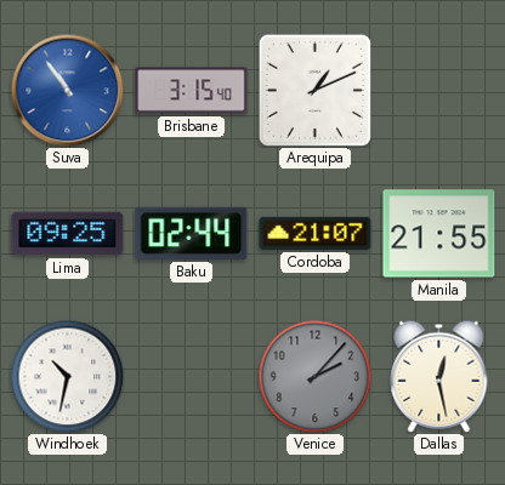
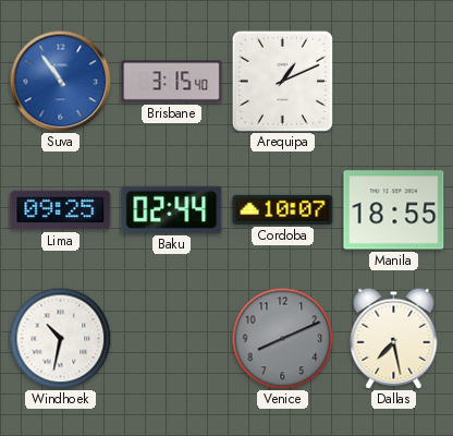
Cordoba: 21:07 -> 10:07
Manila: 21:55 -> 18:55
Venice: 2:07 -> 8:11
Dallas: 12:28 -> 7:28
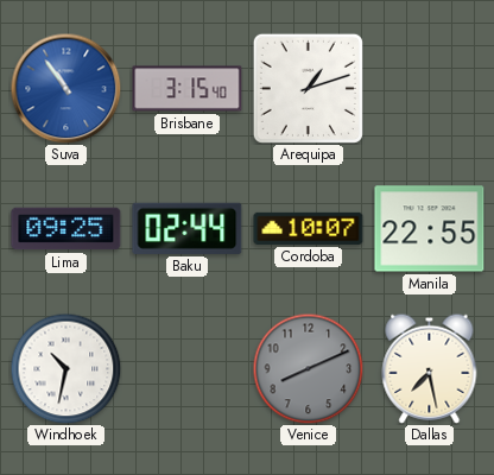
Arequipa: 1:11 -> 1:12
Manila: 18:55 -> 22:55
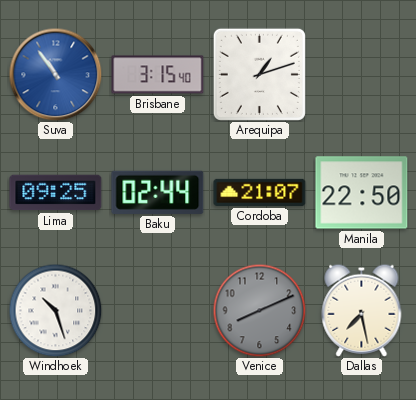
Cordoba: 10:07 -> 21:07
Manila: 22:55 -> 22:50
Windhoek: 10:32 -> 10:27
